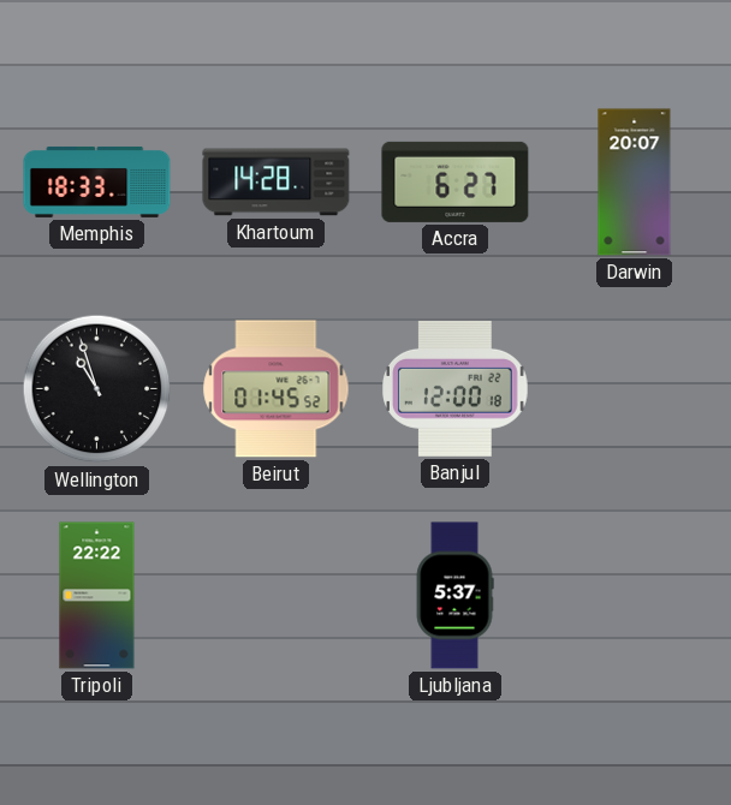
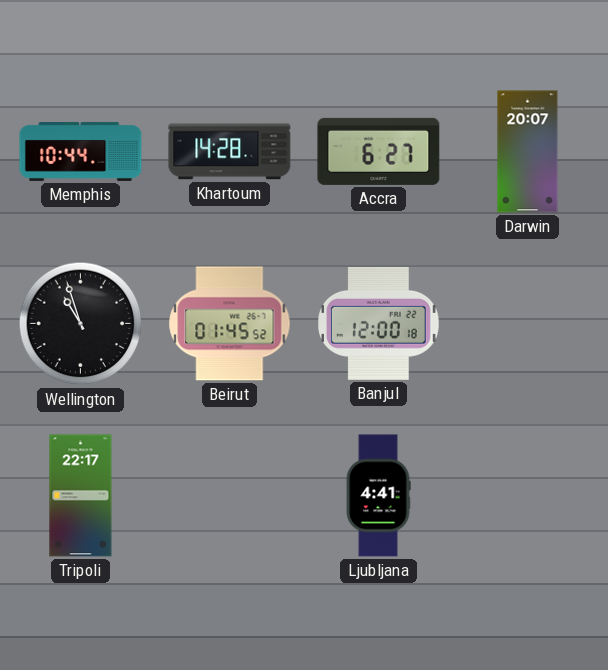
Memphis: 18:33 -> 10:44
Tripoli: 22:22 -> 22:17
Ljubljana: 5:37 -> 4:41
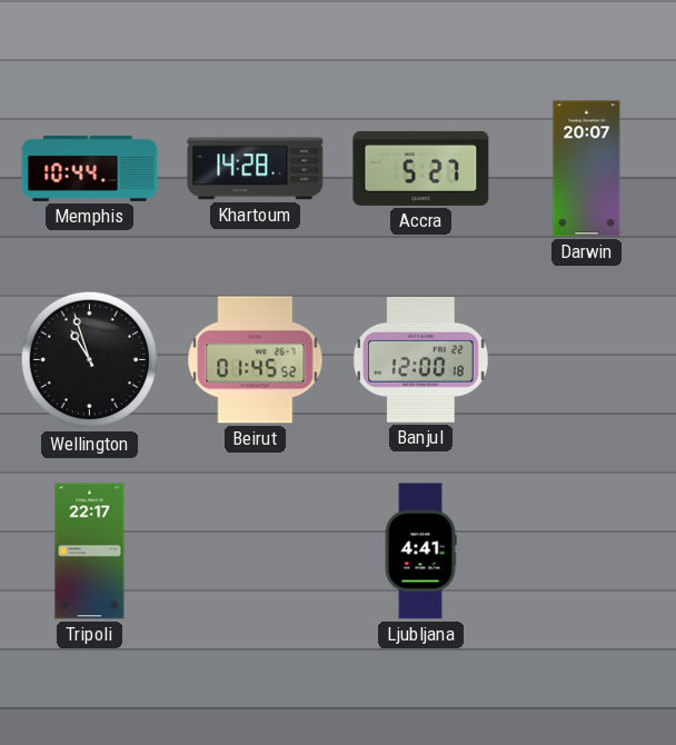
Accra: 6:27 -> 5:27
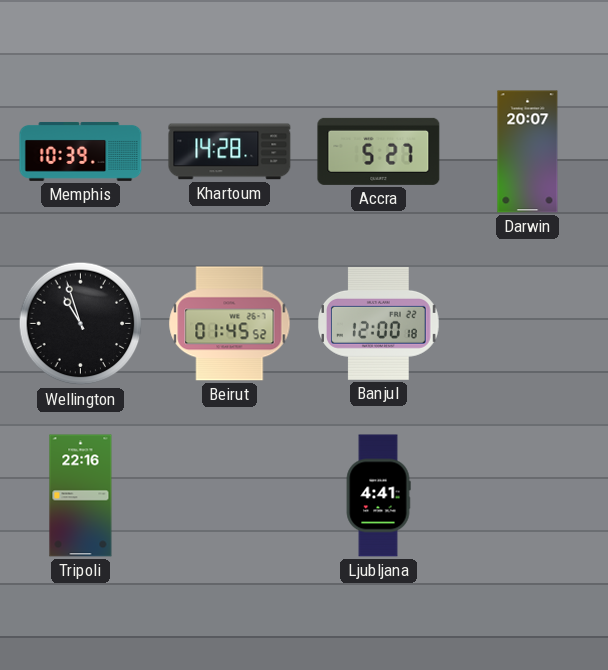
Memphis: 10:44 -> 10:39
Tripoli: 22:17 -> 22:16
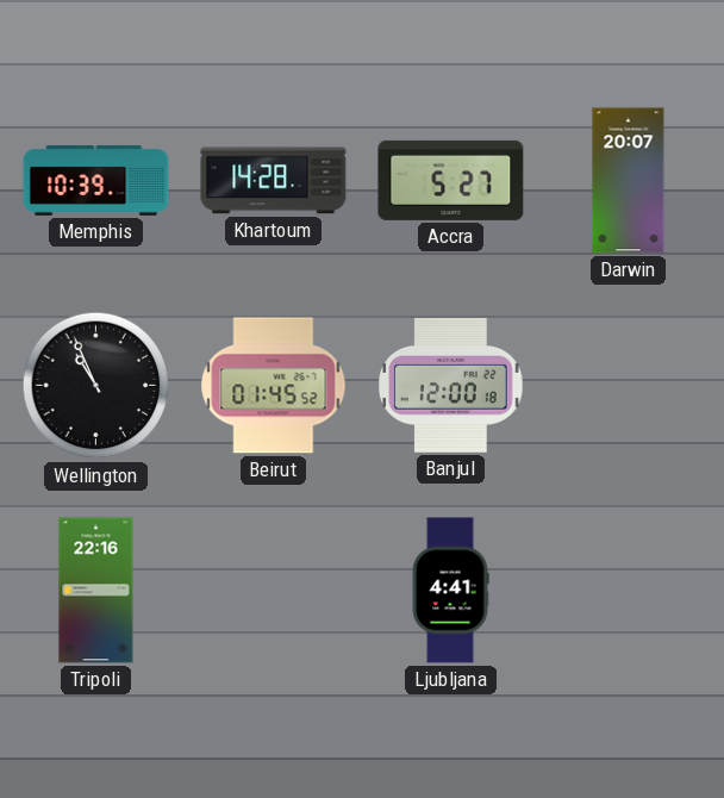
Wellington: 10:57 -> 10:56
